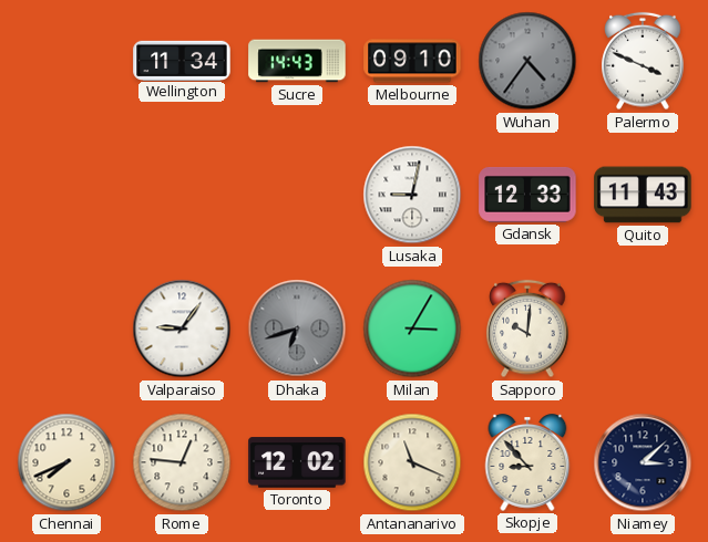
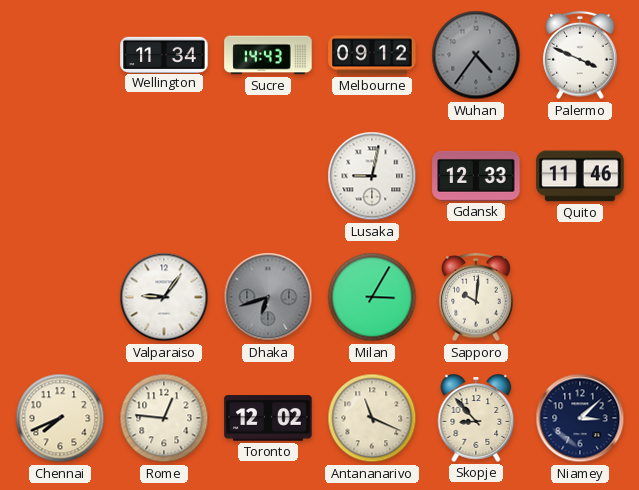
Melbourne: 09:10 -> 09:12
Quito: 11:43 -> 11:46
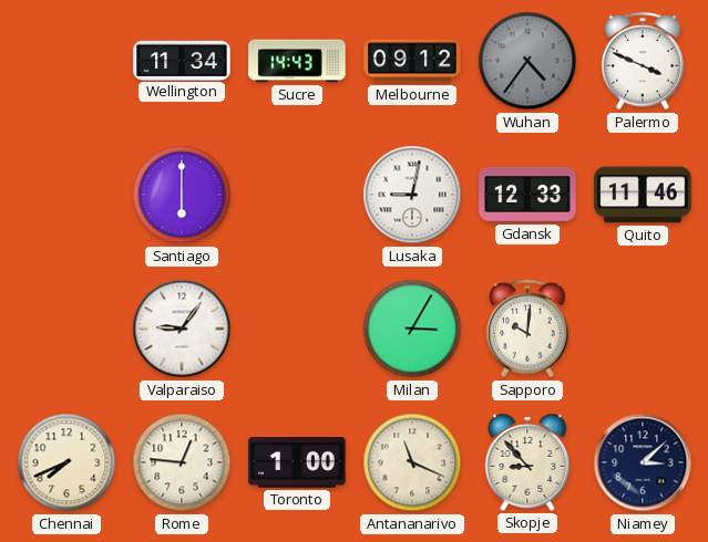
Santiago: none -> 6:00
Dhaka: 6:42 -> none
Toronto: 12:02 -> 1:00
